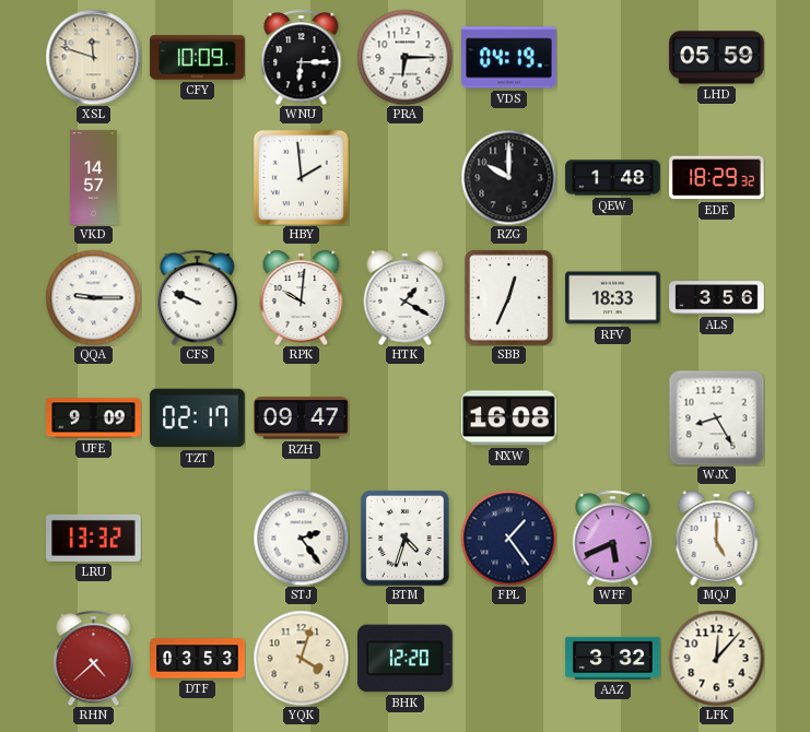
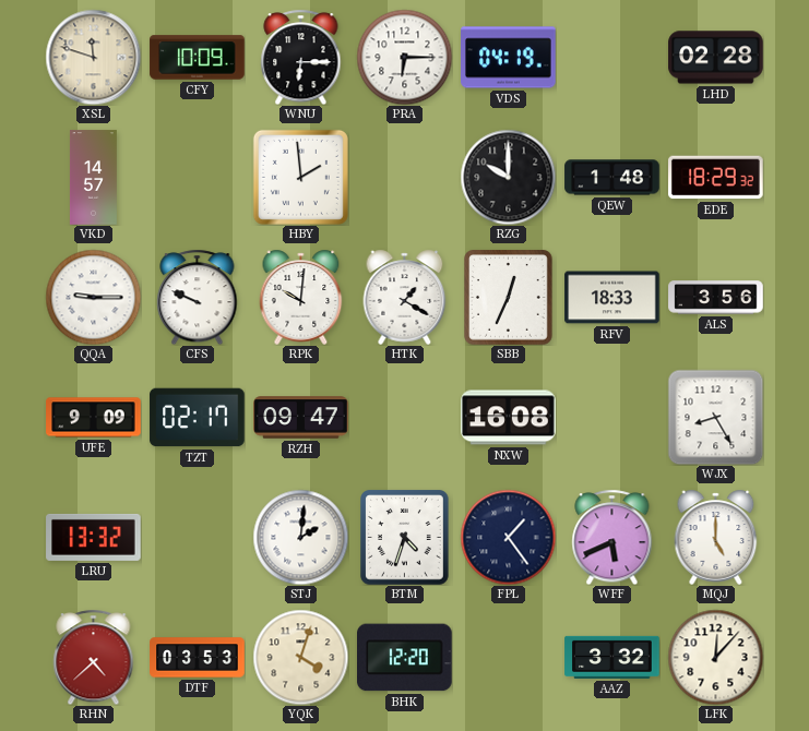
LHD: 05:59 -> 02:28
STJ: 2:24 -> 2:01
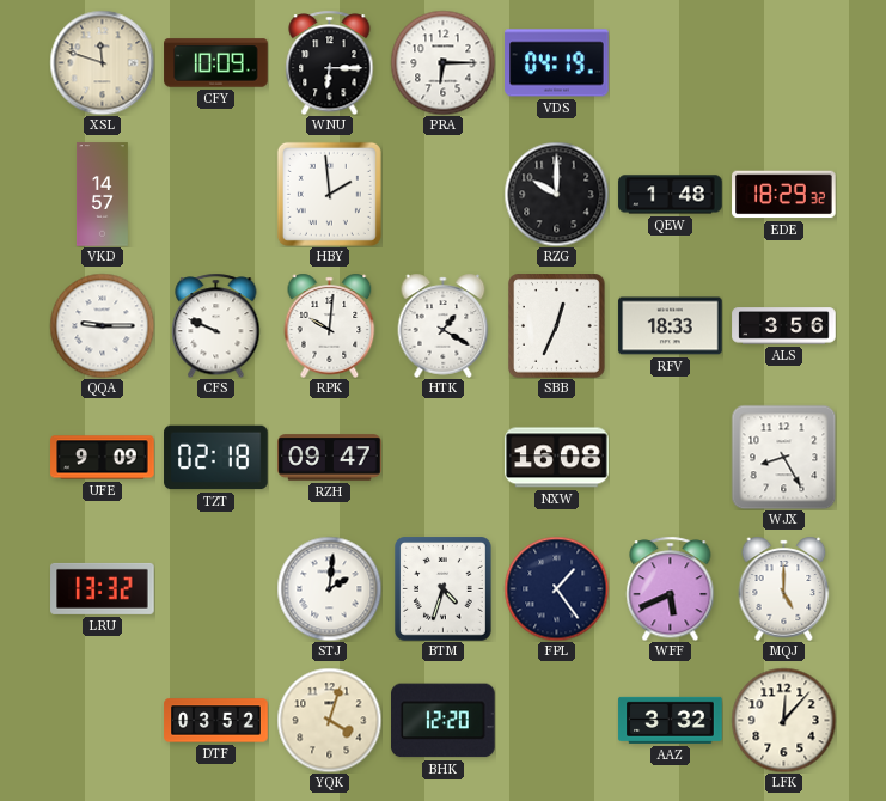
LHD: 02:28 -> none
TZT: 02:17 -> 02:18
RHN: 4:38 -> none
DTF: 03:53 -> 03:52
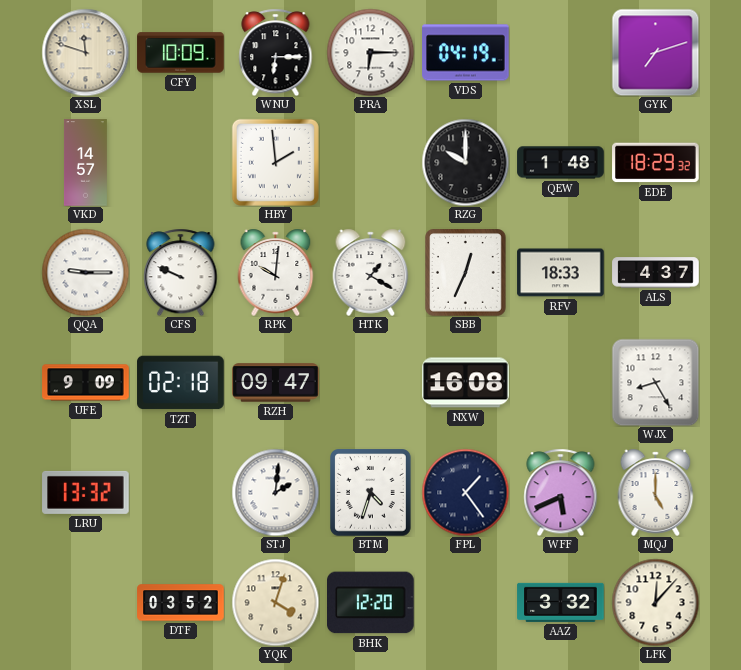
GYK: none -> 7:12
ALS: 3:56 -> 4:37
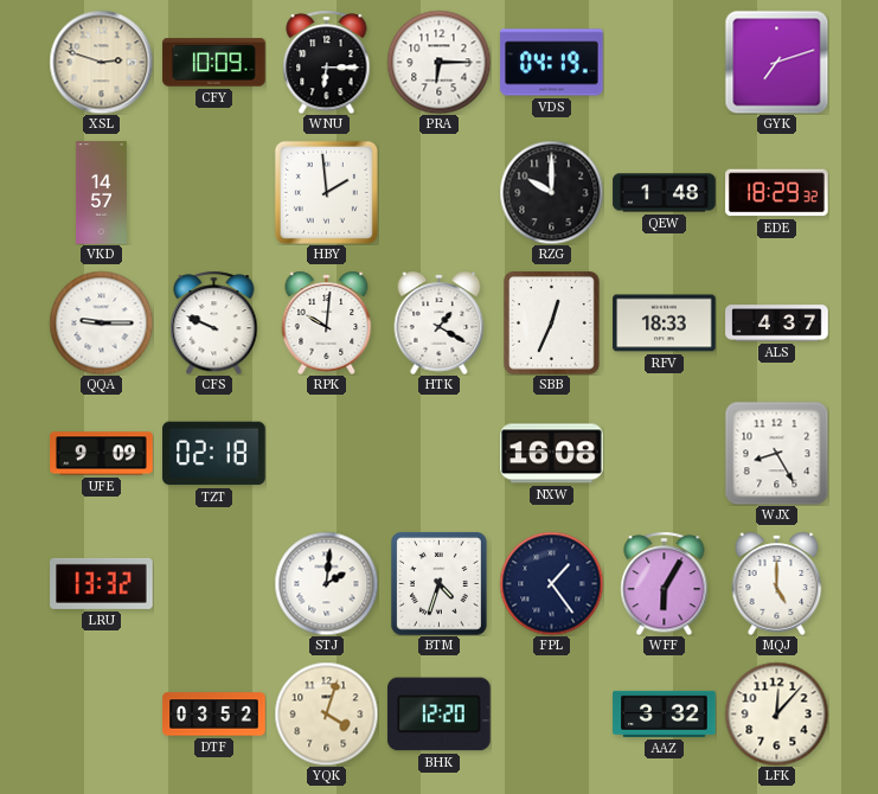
XSL: 11:48 -> 2:48
RZH: 09:47 -> none
WFF: 5:41 -> 6:05
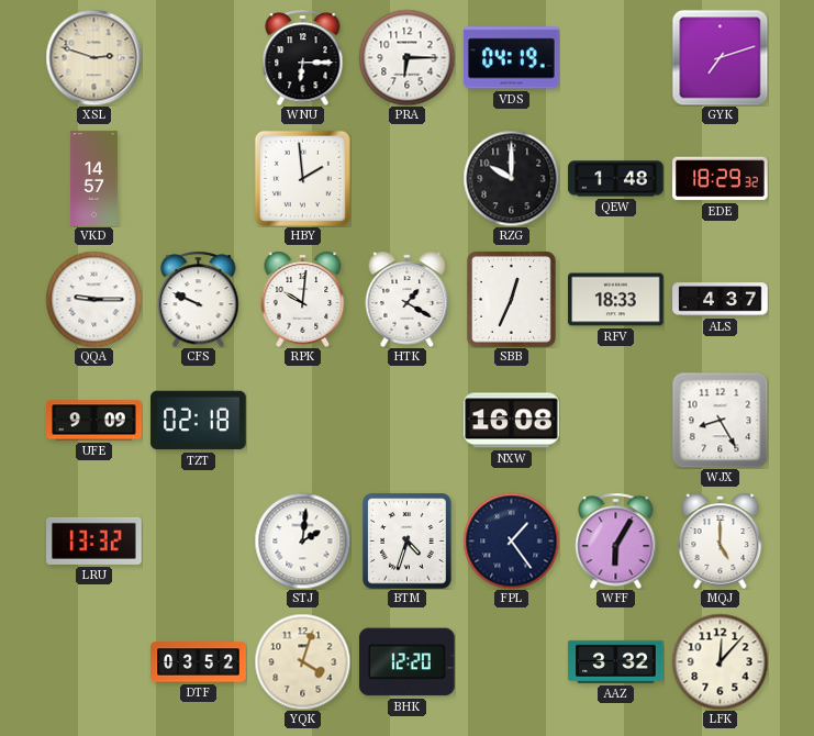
CFY: 10:09 -> none
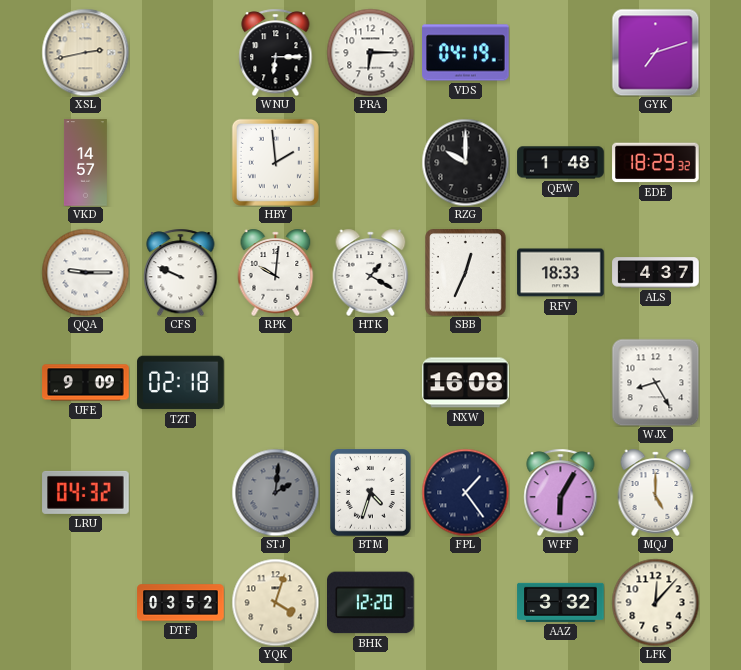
XSL: 2:48 -> 2:43
LRU: 13:32 -> 04:32
STJ dial: white -> grey
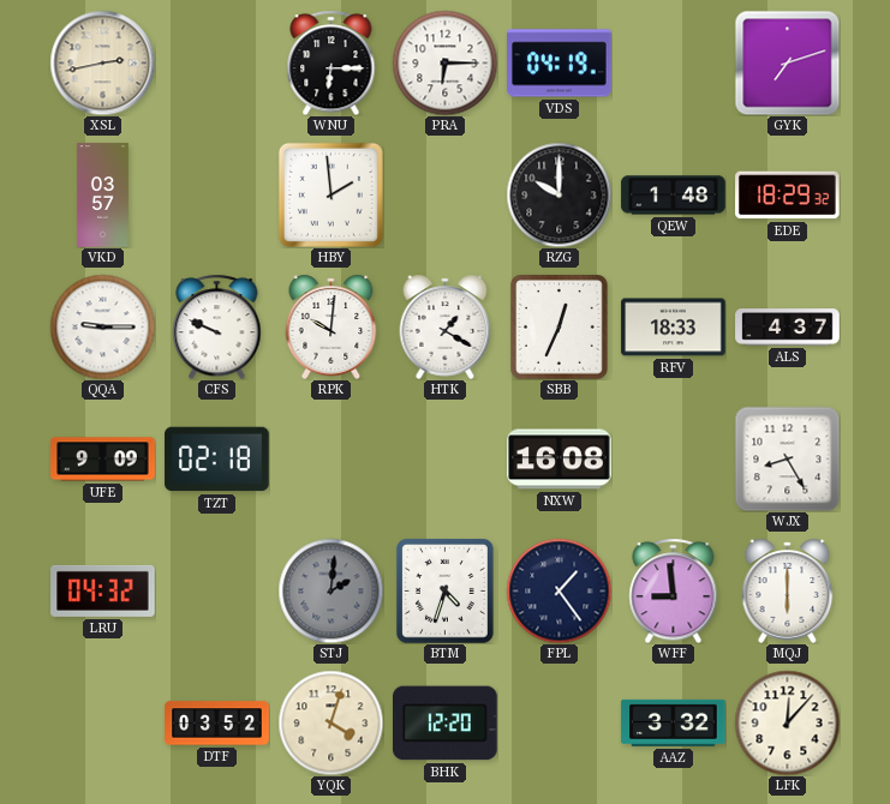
VKD: 14:57 -> 03:57
WFF: 6:05 -> 8:59
MQJ: 5:00 -> 6:00
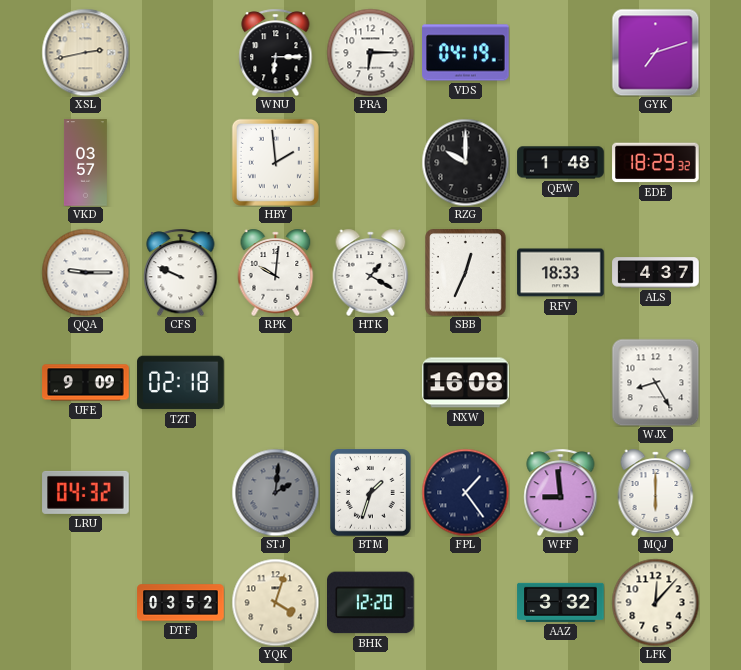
BTM: 4:33 -> 1:33
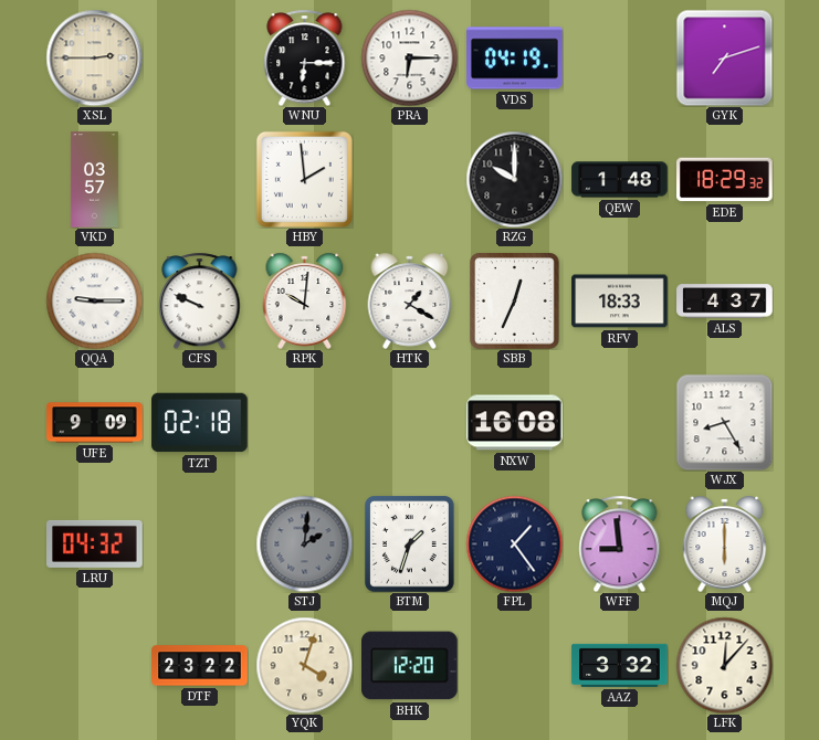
XSL: 2:43 -> 2:45
DTF: 03:52 -> 23:22
